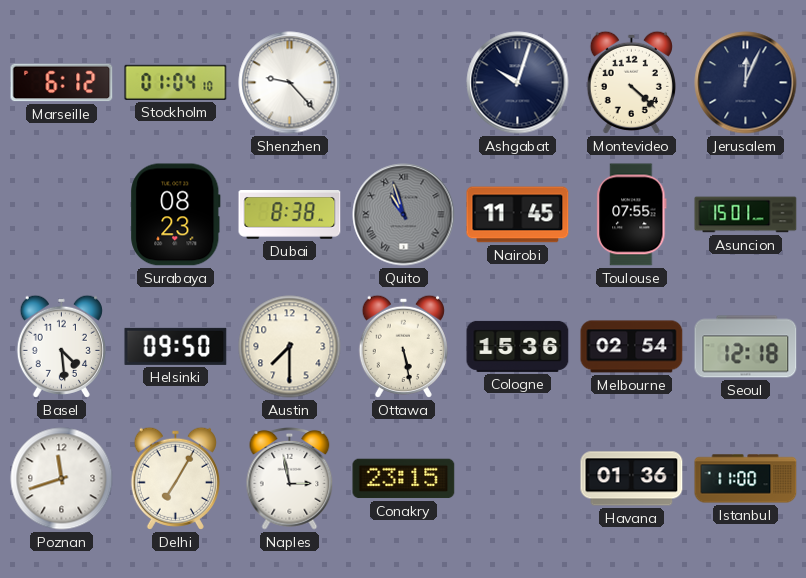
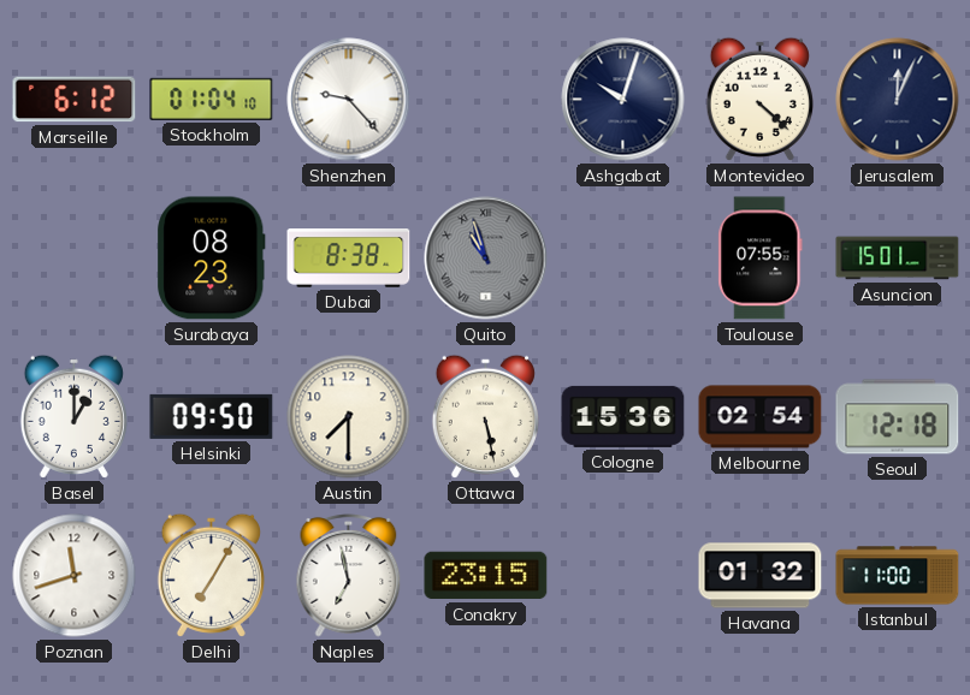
Nairobi: 11:45 -> none
Basel: 4:29 -> 1:00
Naples: 2:58 -> 6:58
Havana: 01:36 -> 01:32
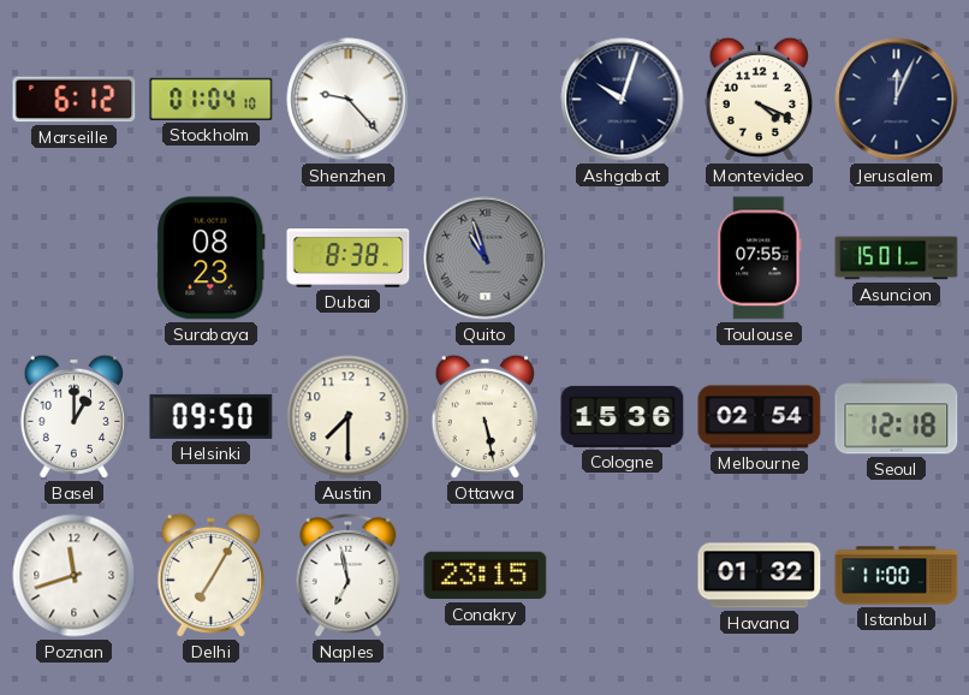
Montevideo: 4:22 -> 4:19
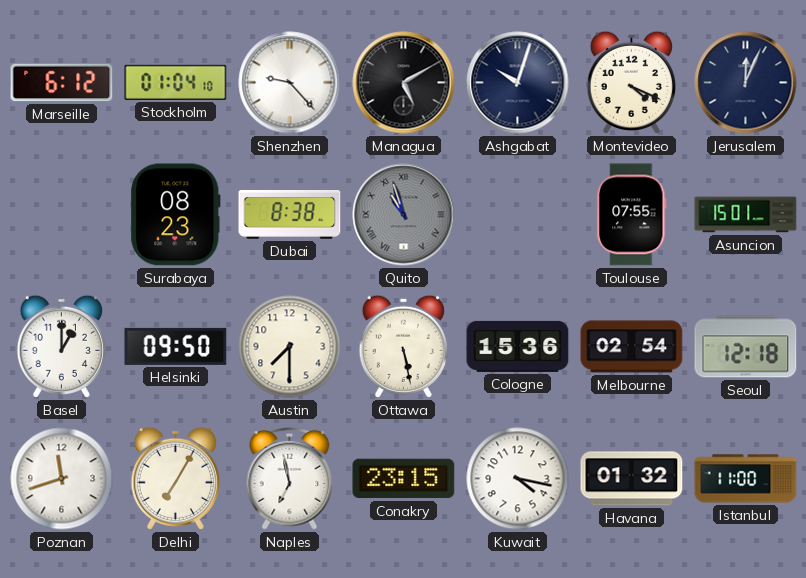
Managua: none -> 5:10
Kuwait: none -> 4:17
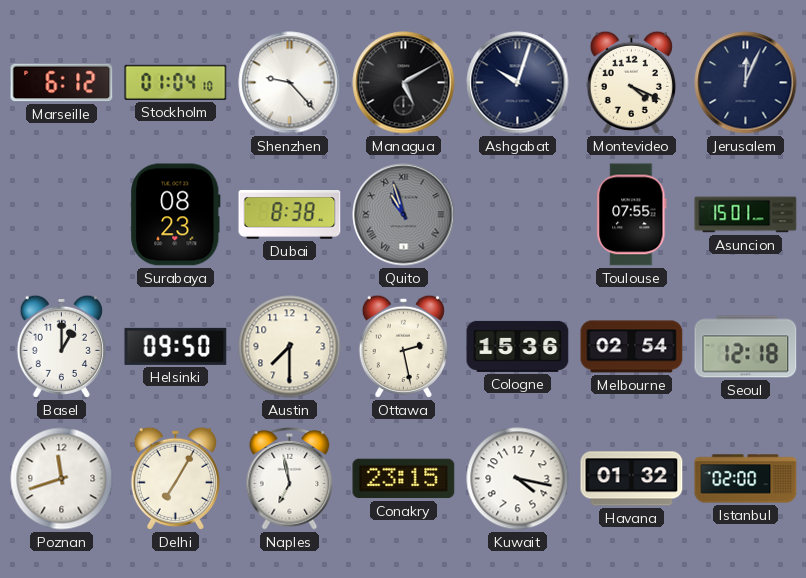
Ottawa: 5:28 -> 2:28
Istanbul: 11:00 -> 02:00
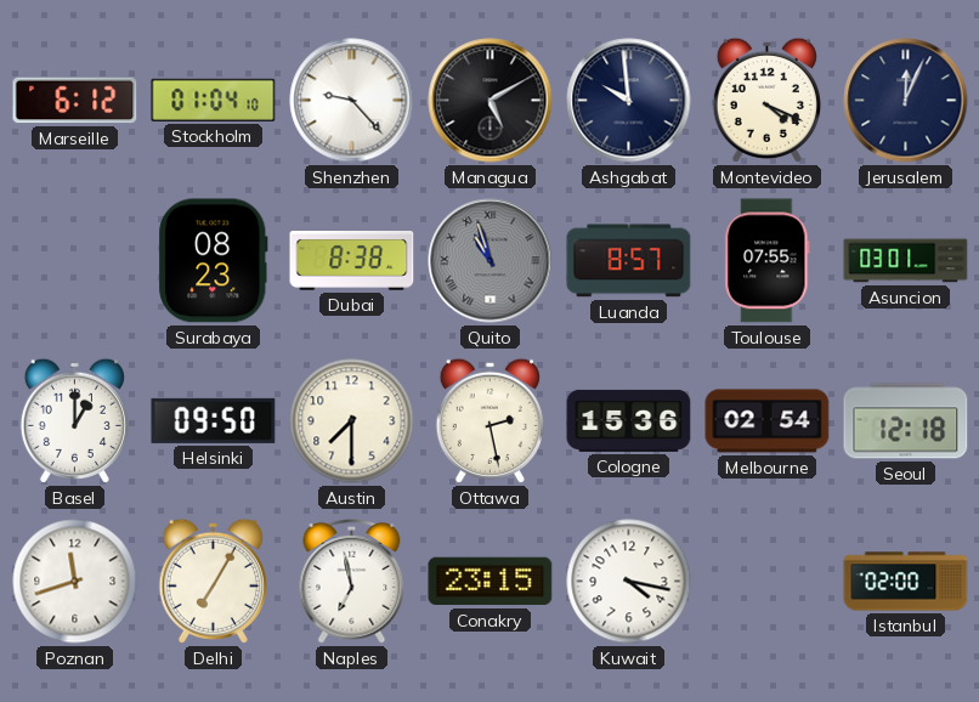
Ashgabat: 10:03 -> 9:59
Luanda: none -> 8:57
Asuncion: 15:01 -> 03:01
Havana: 01:32 -> none
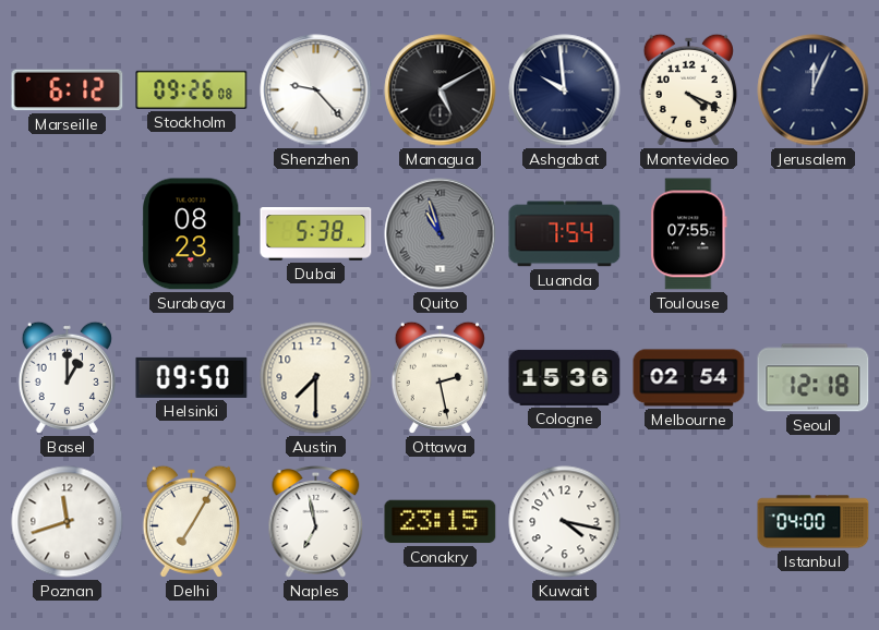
Stockholm: 01:04 -> 09:26
Dubai: 8:38 -> 5:38
Luanda: 8:57 -> 7:54
Asuncion: 03:01 -> none
Istanbul: 02:00 -> 04:00
